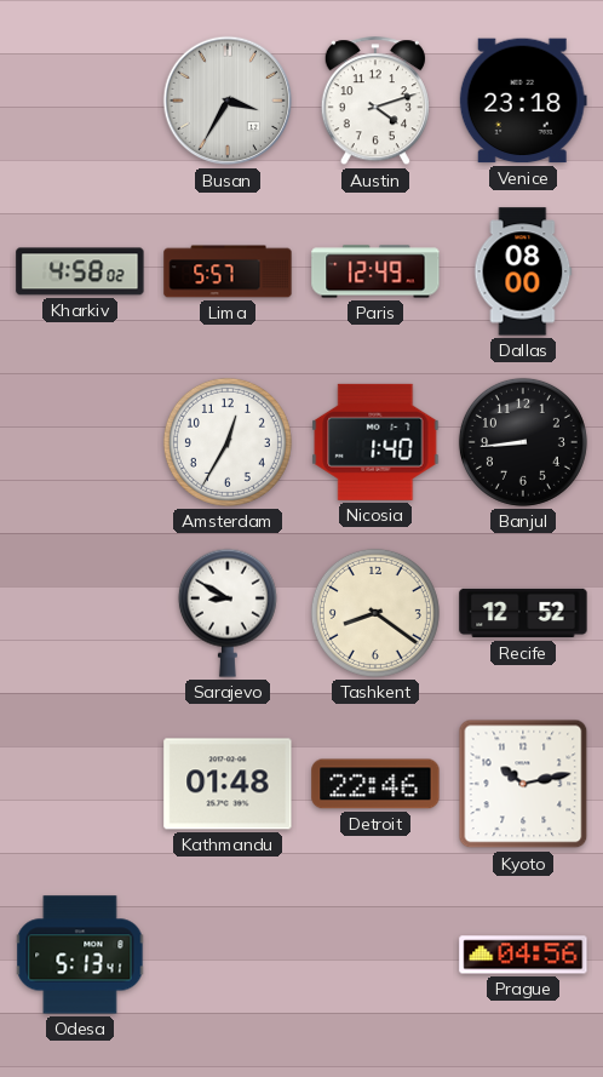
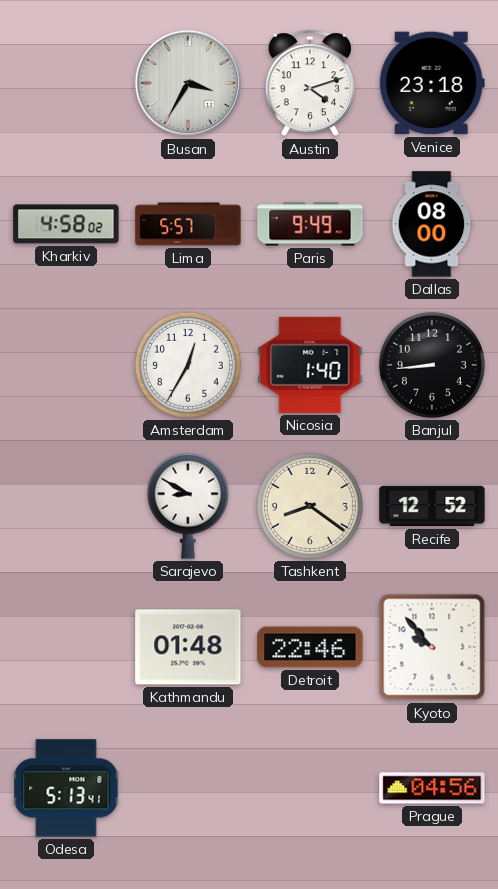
Paris: 12:49 -> 9:49
Kyoto: 10:13 -> 9:53
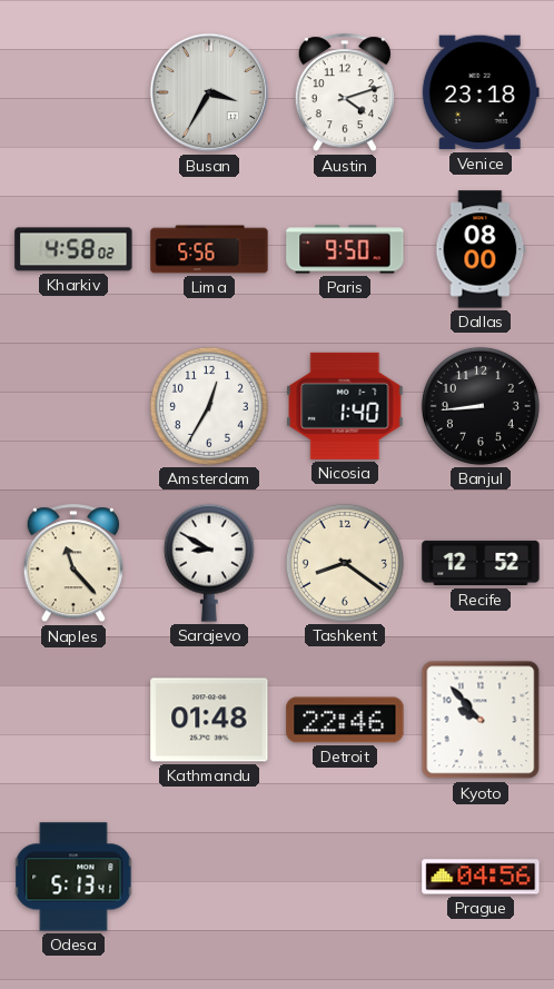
Lima: 5:57 -> 5:56
Paris: 9:49 -> 9:50
Naples: none -> 11:23
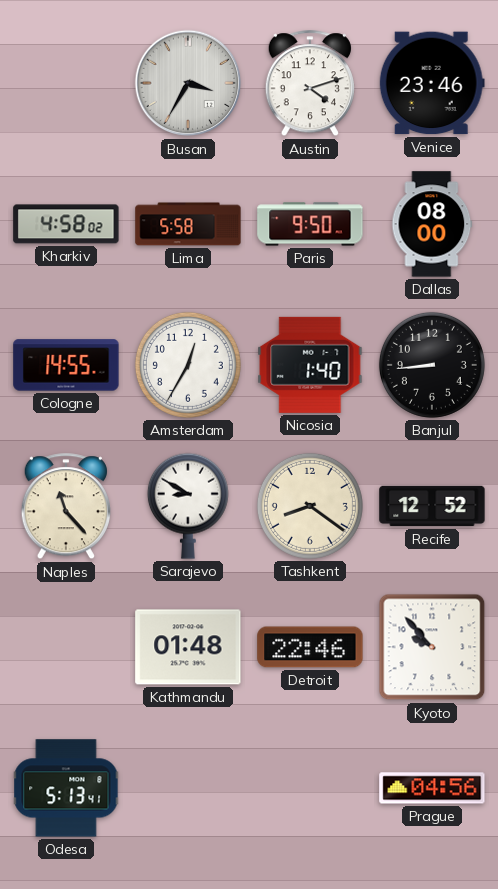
Venice: 23:18 -> 23:46
Lima: 5:56 -> 5:58
Cologne: none -> 14:55
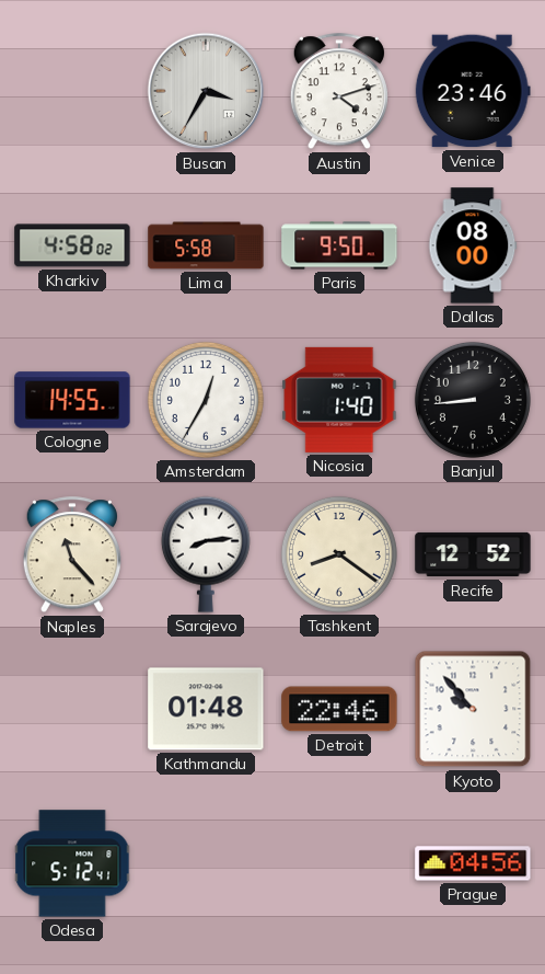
Sarajevo: 8:50 -> 8:14
Odesa: 5:13 -> 5:12
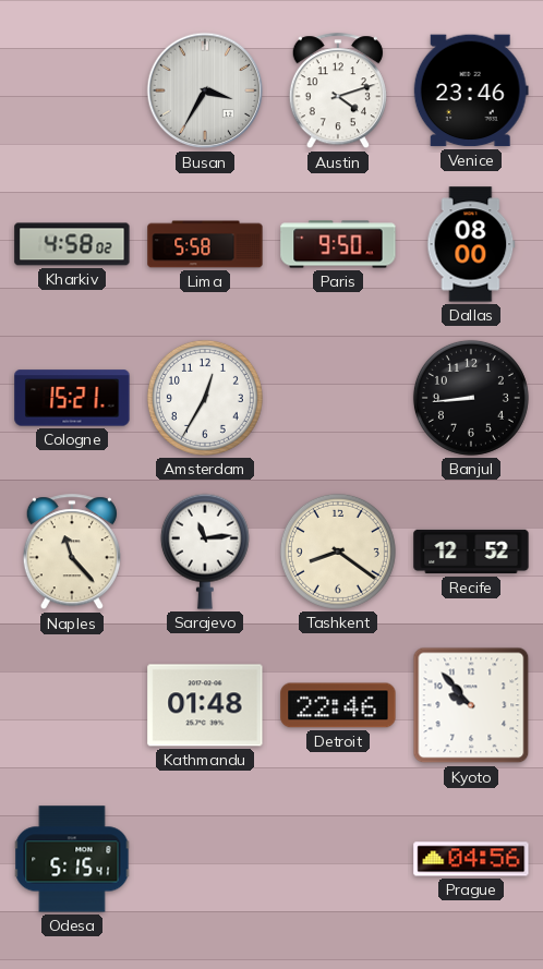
Cologne: 14:55 -> 15:21
Nicosia: 1:40 -> none
Sarajevo: 8:14 -> 11:14
Odesa: 5:12 -> 5:15
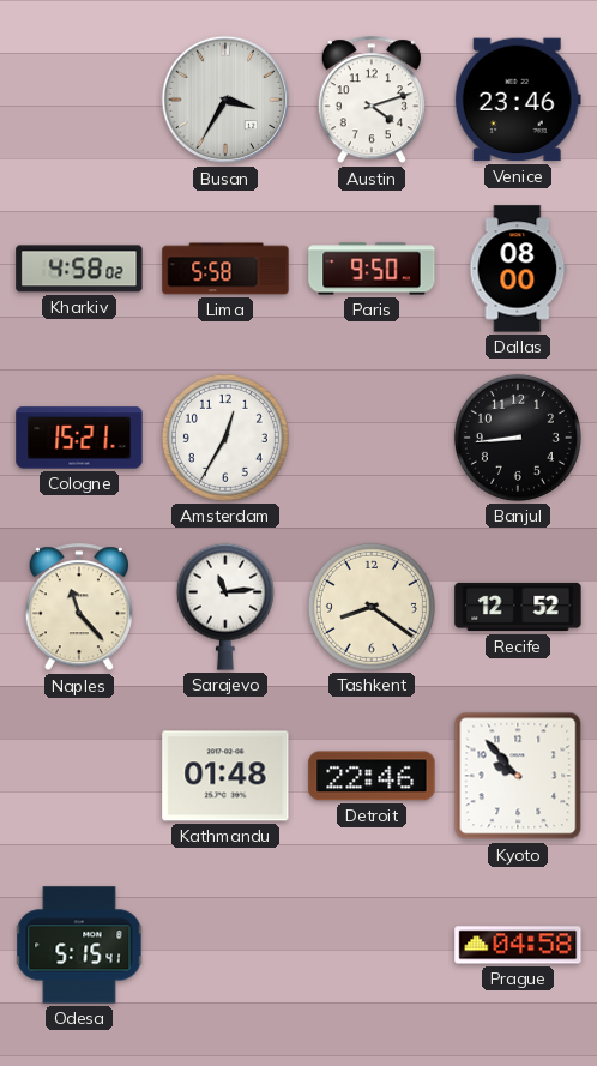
Prague: 04:56 -> 04:58
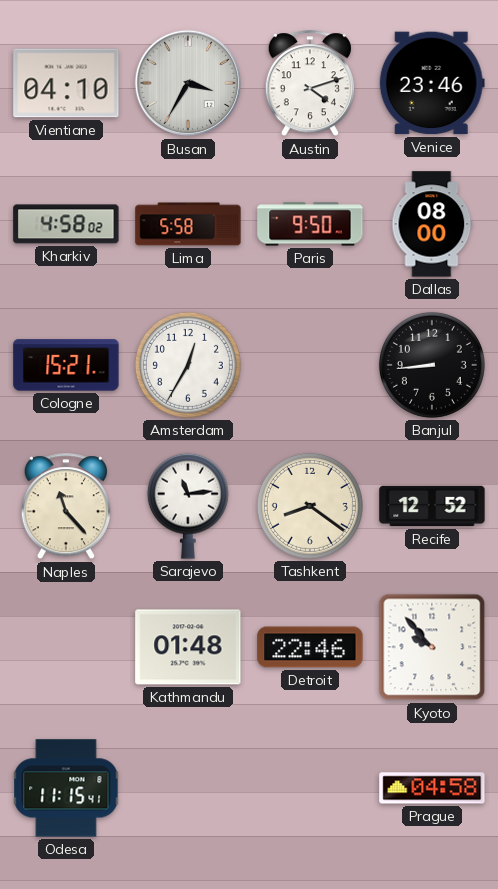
Vientiane: none -> 04:10
Odesa: 5:15 -> 11:15
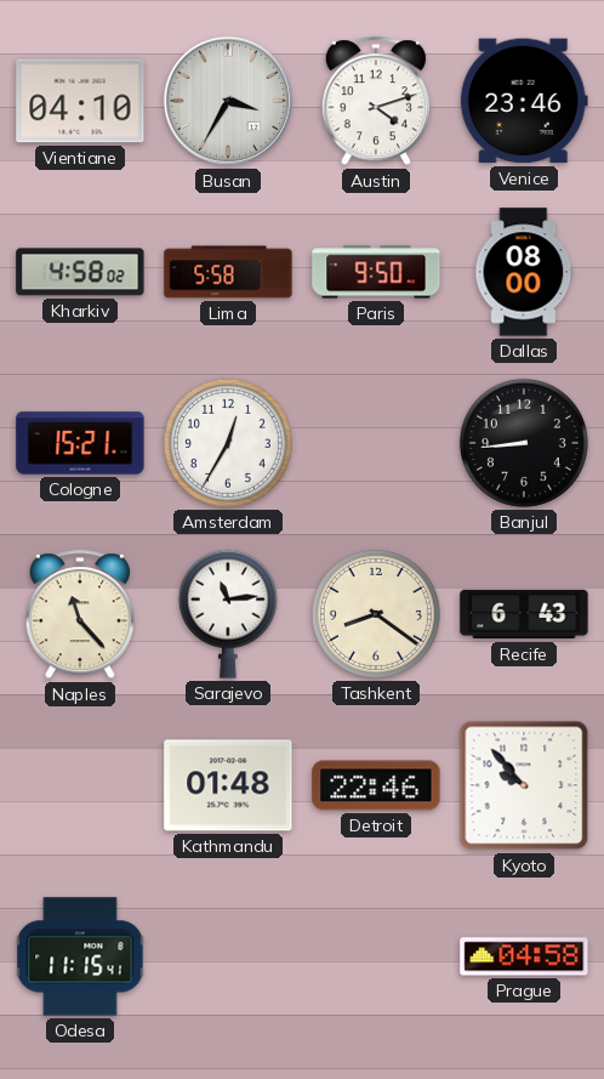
Recife: 12:52 -> 6:43
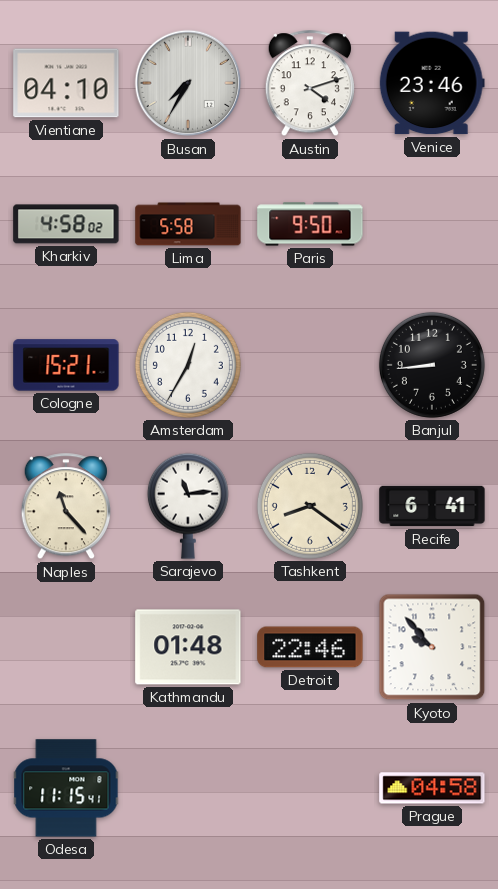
Busan: 3:35 -> 7:35
Dallas: 08:00 -> none
Recife: 6:43 -> 6:41
